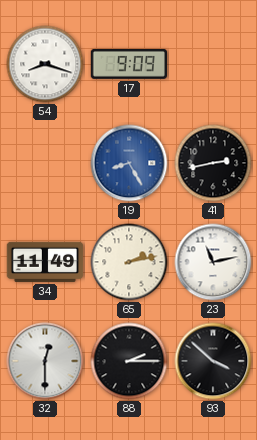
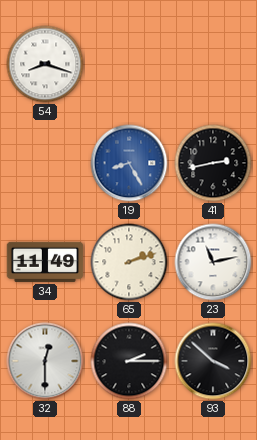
17: 9:09 -> none
65: 2:13 -> 2:12
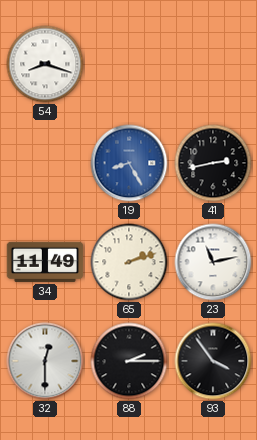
93: 3:52 -> 3:54
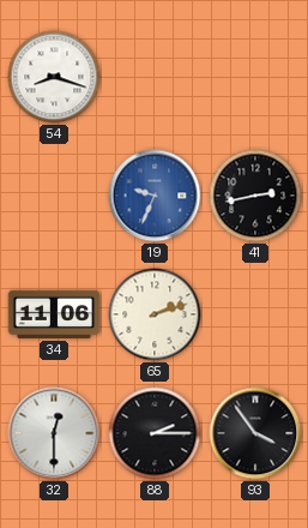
19: 8:25 -> 9:34
34: 11:49 -> 11:06
23: 11:13 -> none
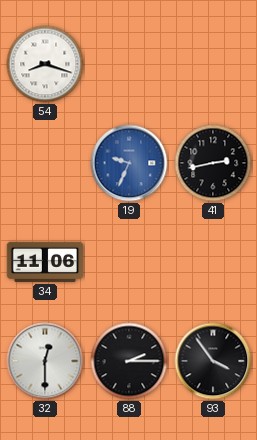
65: 2:12 -> none
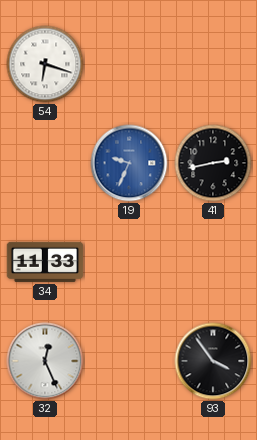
54: 8:18 -> 6:18
34: 11:06 -> 11:33
32: 12:30 -> 12:26
88: 2:15 -> none
